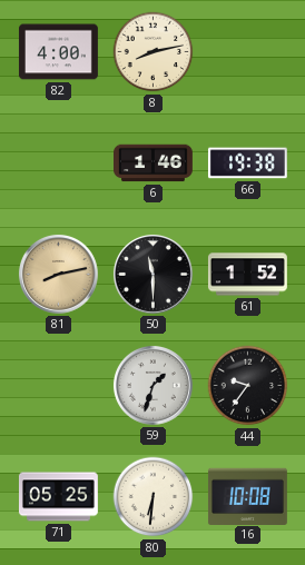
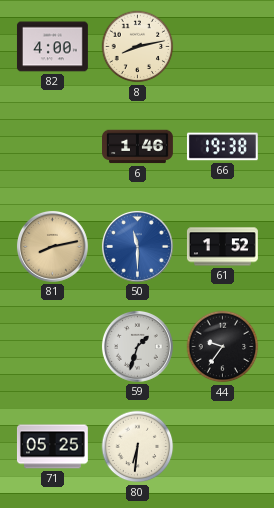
50 dial: black -> blue
16: 10:08 -> none
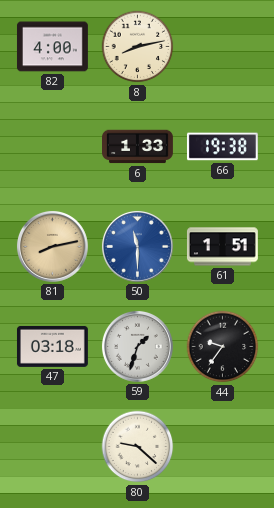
6: 1:46 -> 1:33
61: 1:52 -> 1:51
47: none -> 03:18
71: 05:25 -> none
80: 6:31 -> 9:22
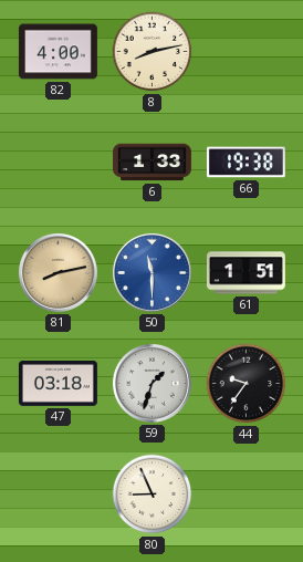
80: 9:22 -> 8:56
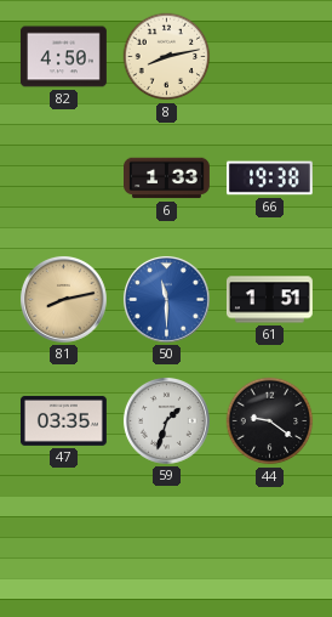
82: 4:00 -> 4:50
47: 03:18 -> 03:35
44: 9:36 -> 9:21
80: 8:56 -> none
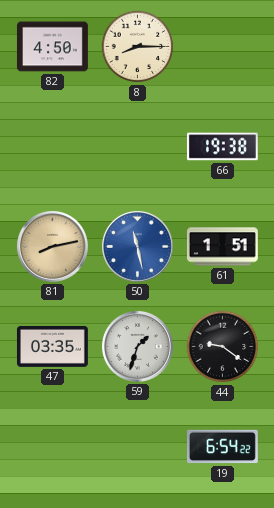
8: 8:13 -> 8:15
6: 1:33 -> none
50: 11:30 -> 11:28
19: none -> 6:54
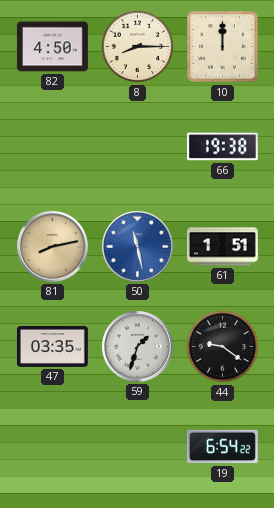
10: none -> 12:00
